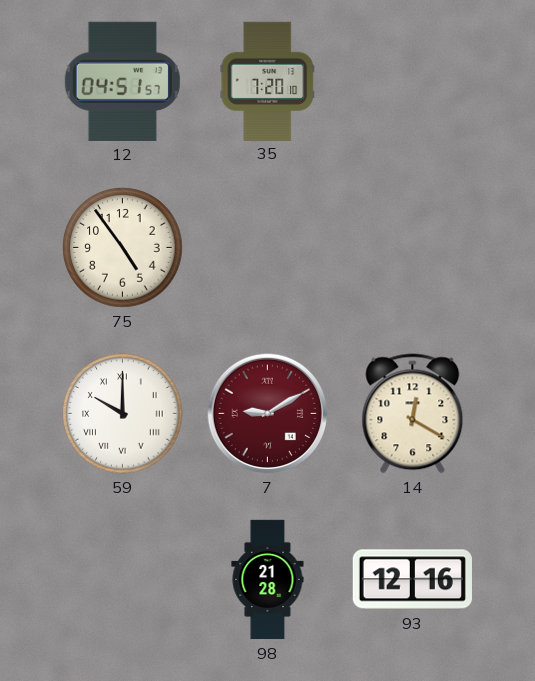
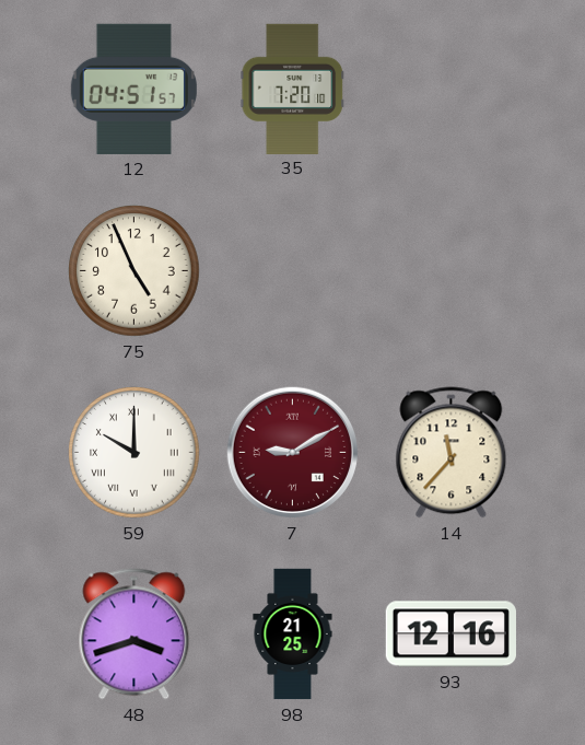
75: 4:54 -> 4:56
14: 12:20 -> 11:37
48: none -> 3:42
98: 21:28 -> 21:25
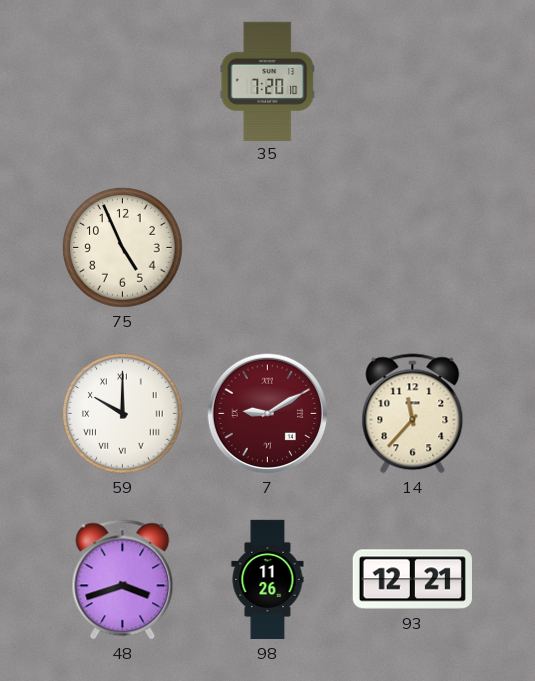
12: 04:51 -> none
98: 21:25 -> 11:26
93: 12:16 -> 12:21
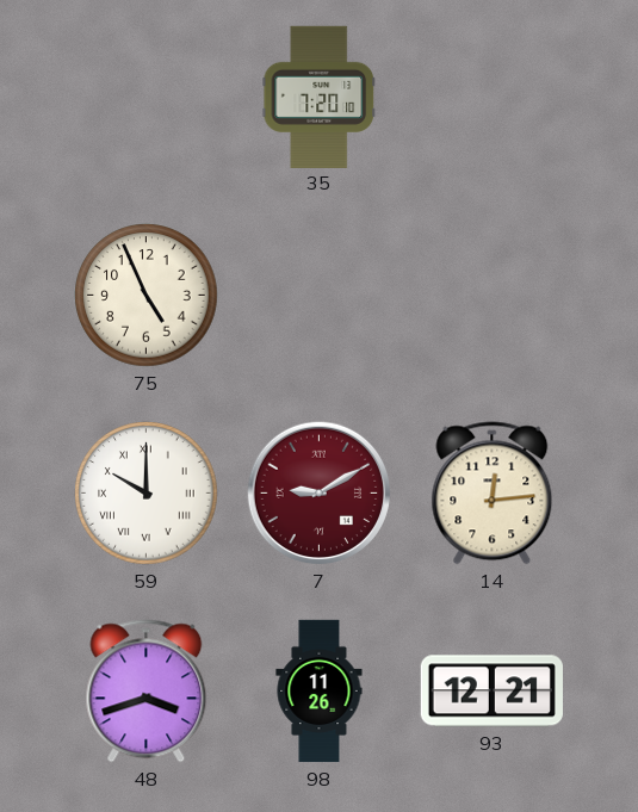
14: 11:37 -> 12:14
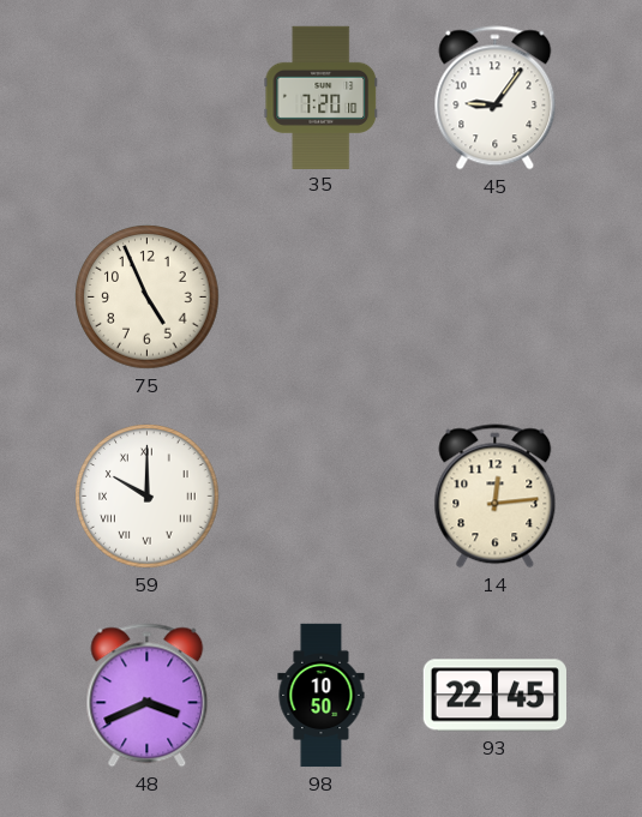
45: none -> 9:06
7: 9:10 -> none
48: 3:42 -> 3:41
98: 11:26 -> 10:50
93: 12:21 -> 22:45
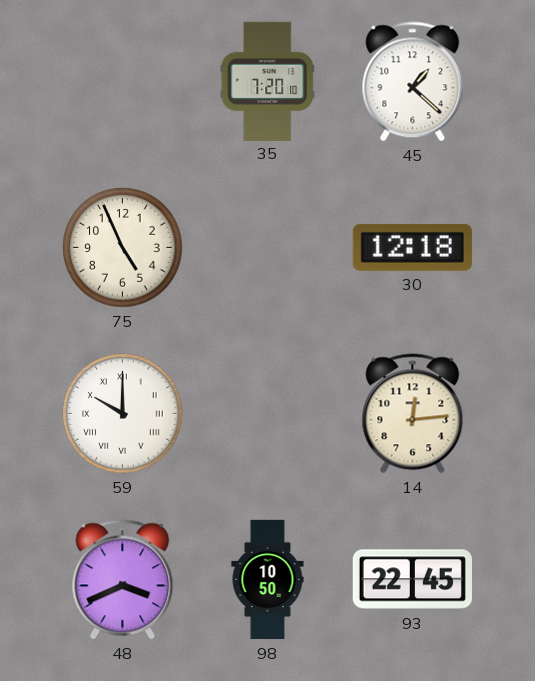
45: 9:06 -> 1:22
30: none -> 12:18
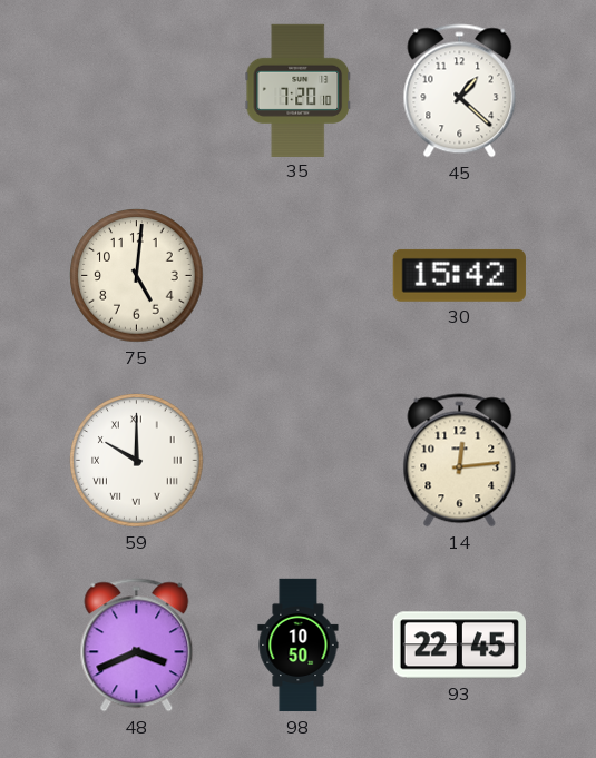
75: 4:56 -> 5:01
30: 12:18 -> 15:42
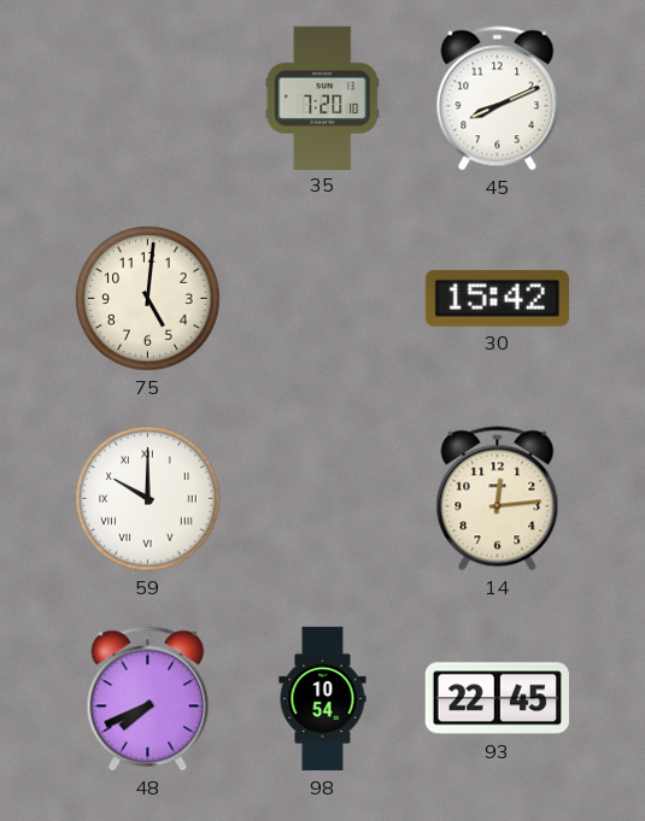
45: 1:22 -> 8:11
48: 3:41 -> 7:41
98: 10:50 -> 10:54
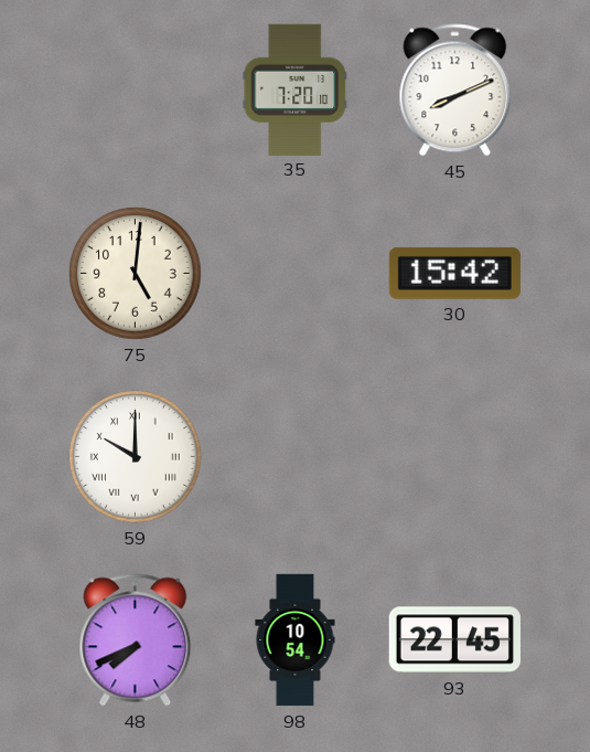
14: 12:14 -> none
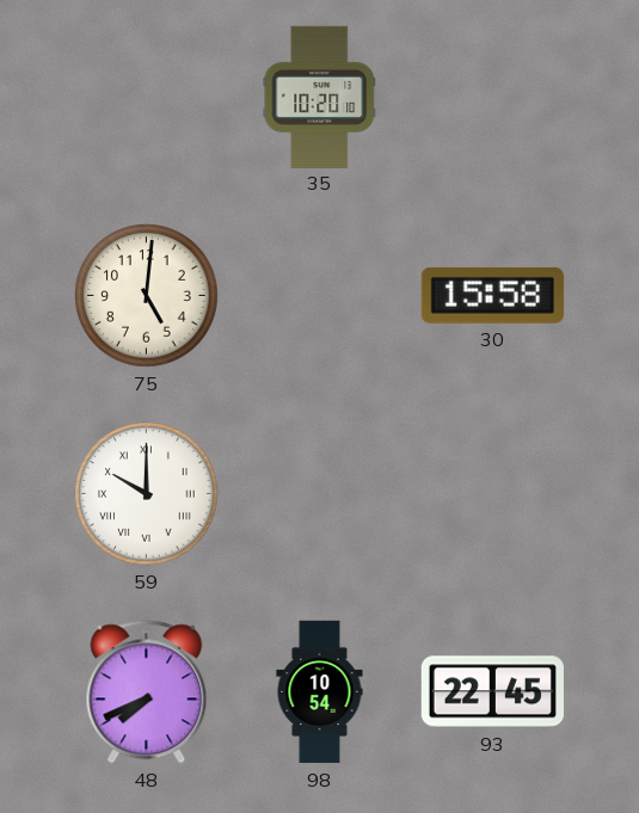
35: 7:20 -> 10:20
45: 8:11 -> none
30: 15:42 -> 15:58
